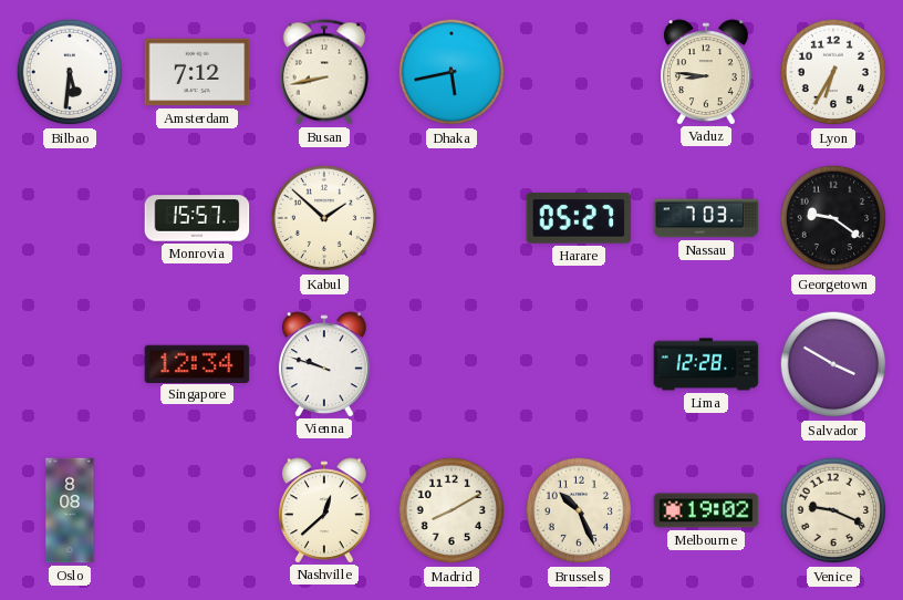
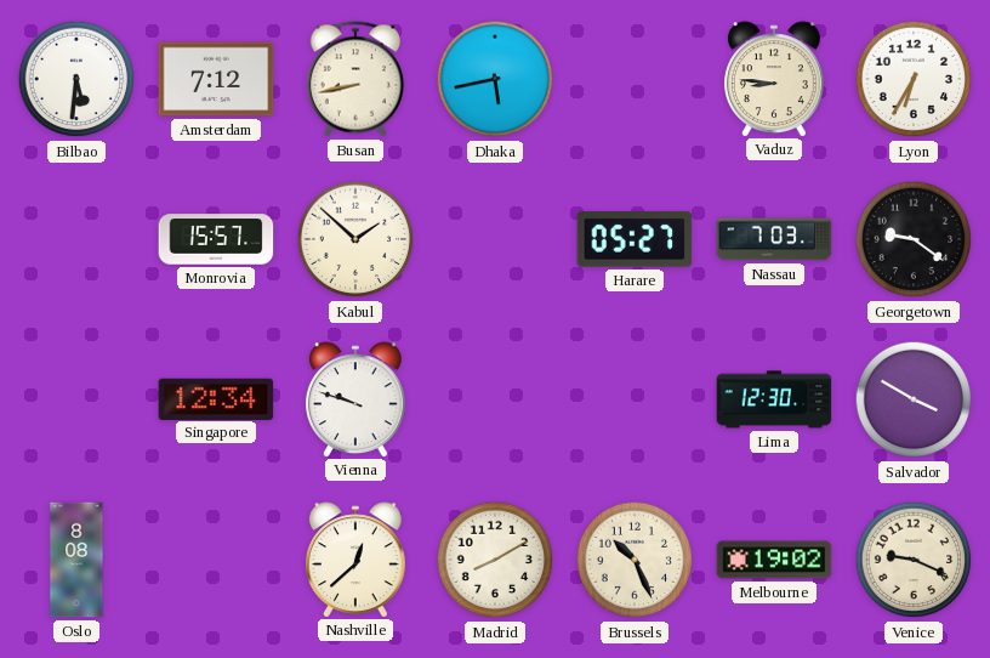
Lima: 12:28 -> 12:30
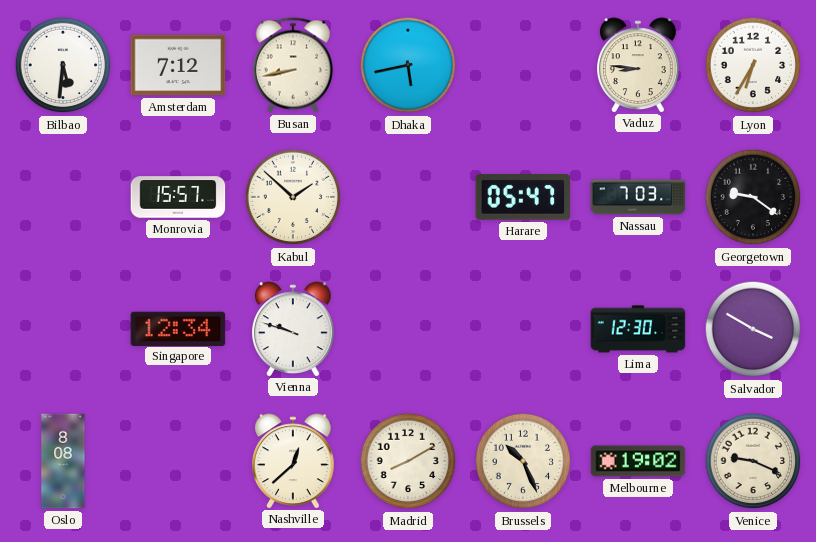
Harare: 05:27 -> 05:47
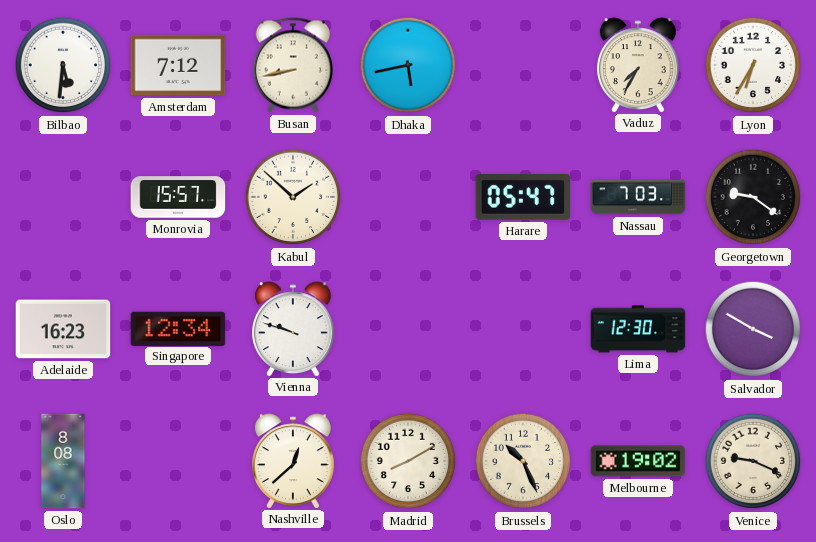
Vaduz: 8:46 -> 7:35
Adelaide: none -> 16:23
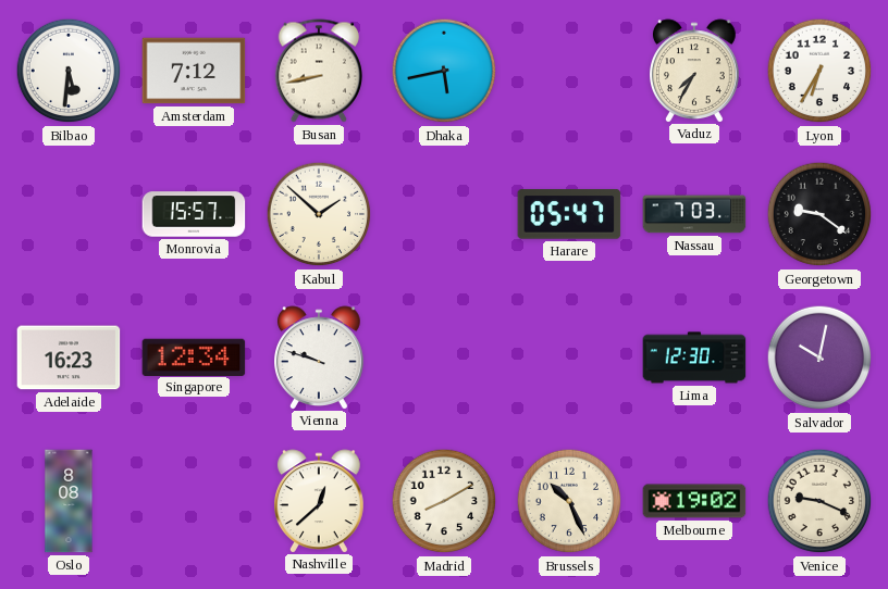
Salvador: 3:50 -> 10:02
